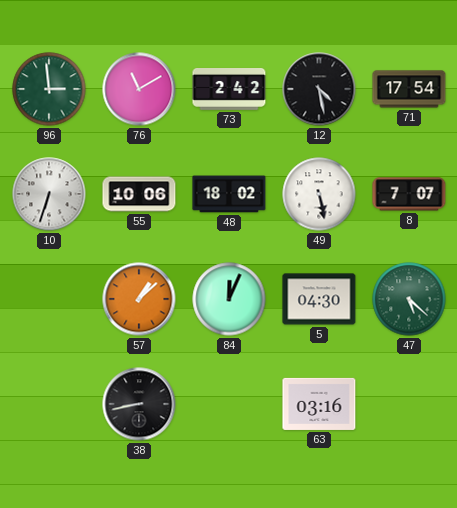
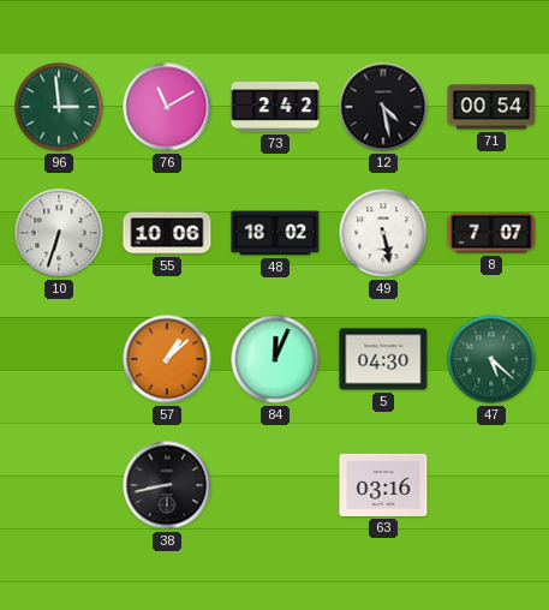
71: 17:54 -> 00:54
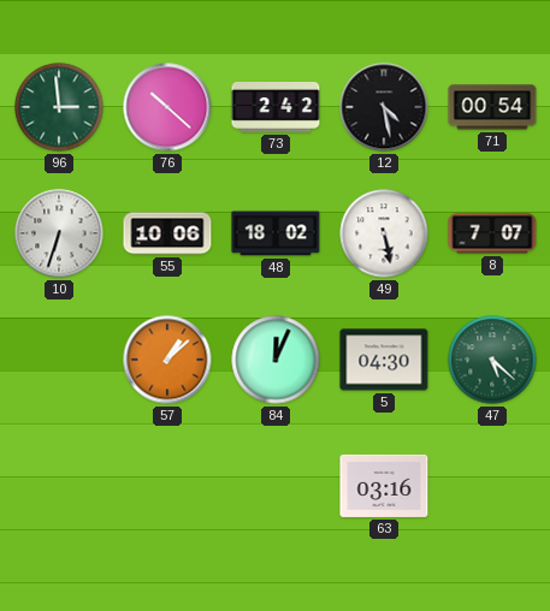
76: 11:10 -> 10:22
38: 8:43 -> none
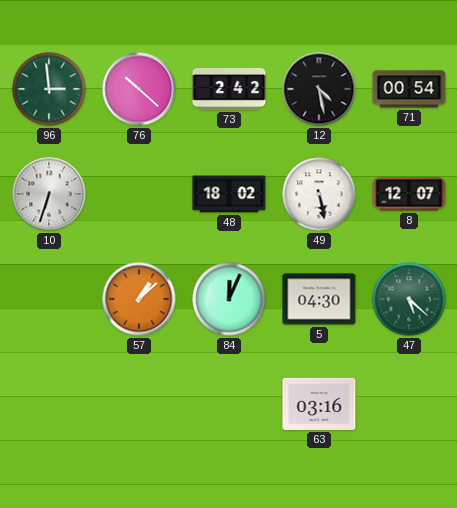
55: 10:06 -> none
8: 7:07 -> 12:07
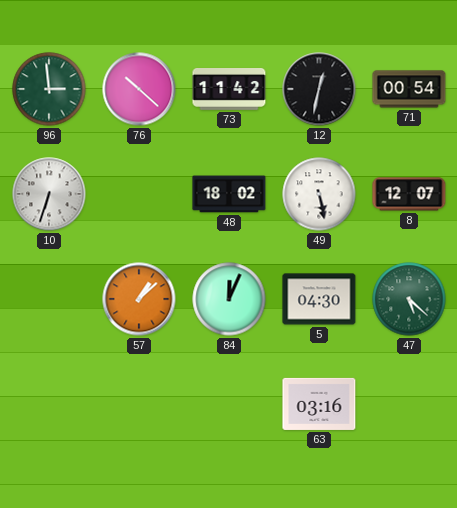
73: 2:42 -> 11:42
12: 4:28 -> 12:32
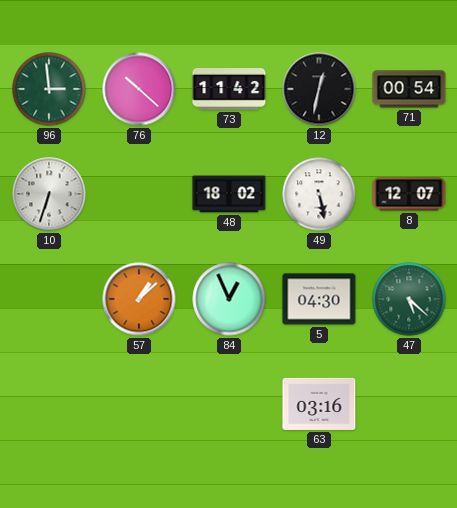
84: 12:04 -> 12:56
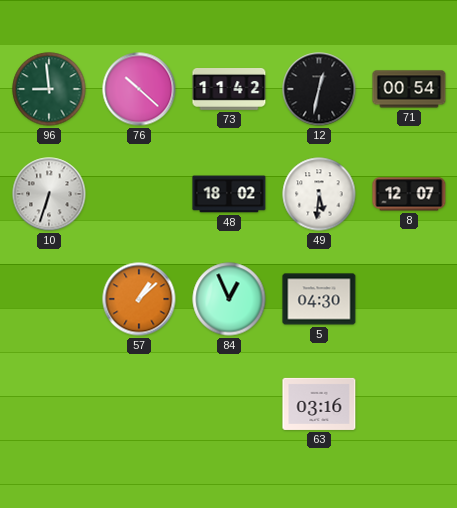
96: 2:59 -> 8:59
49: 5:28 -> 5:31
47: 5:22 -> none
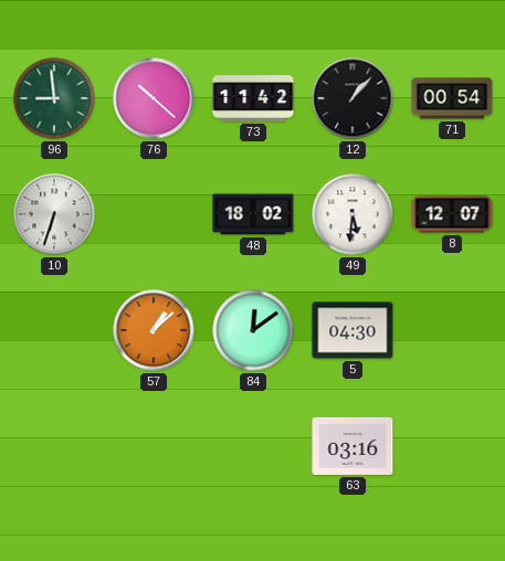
12: 12:32 -> 1:07
84: 12:56 -> 12:09
